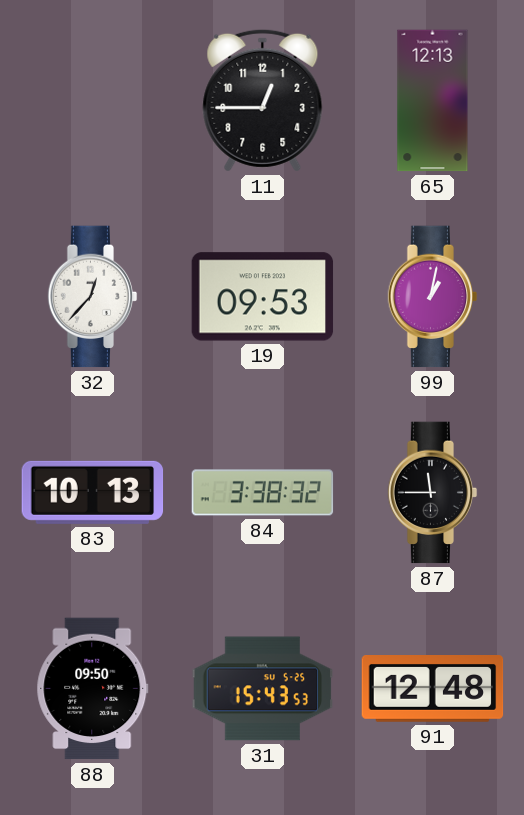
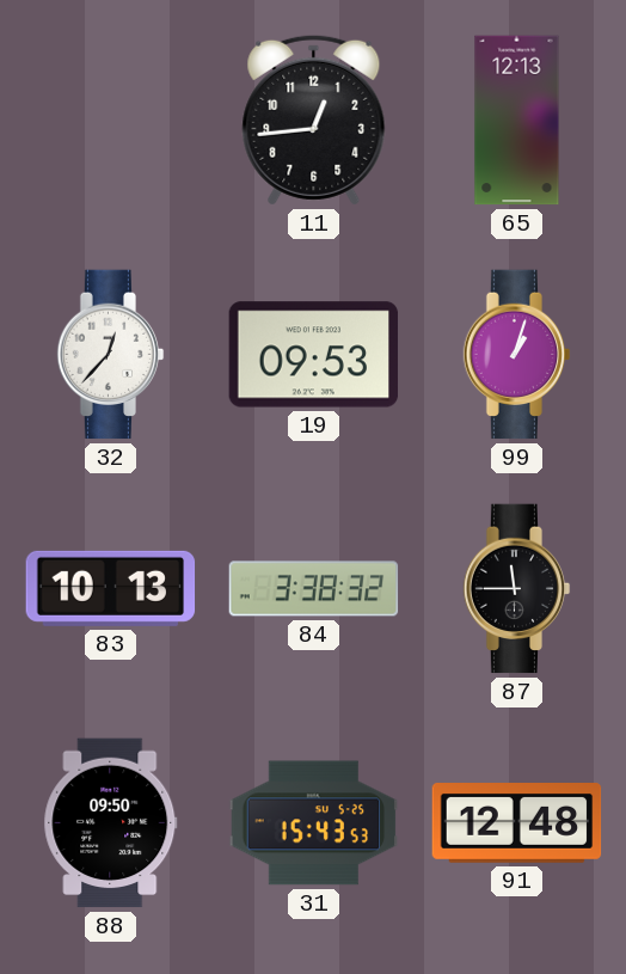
11: 12:45 -> 12:44
99: 1:02 -> 1:03
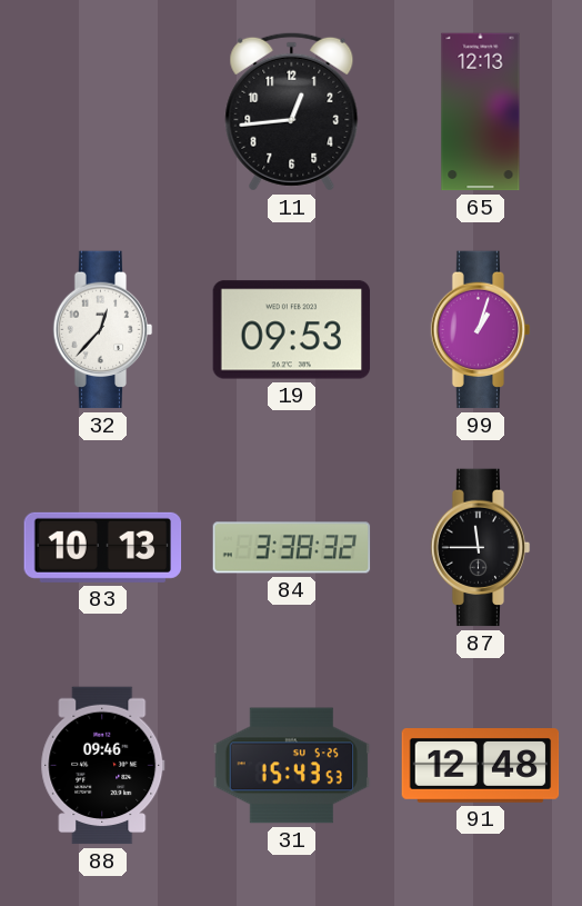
88: 09:50 -> 09:46
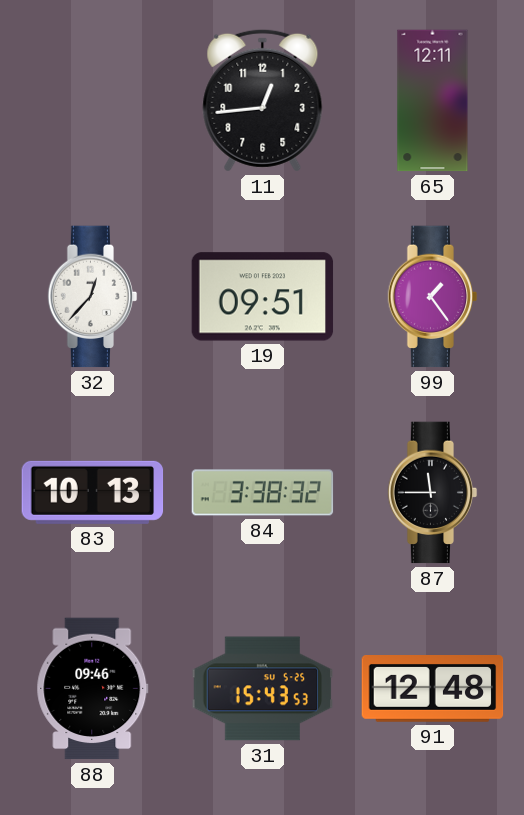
65: 12:13 -> 12:11
19: 09:53 -> 09:51
99: 1:03 -> 1:24
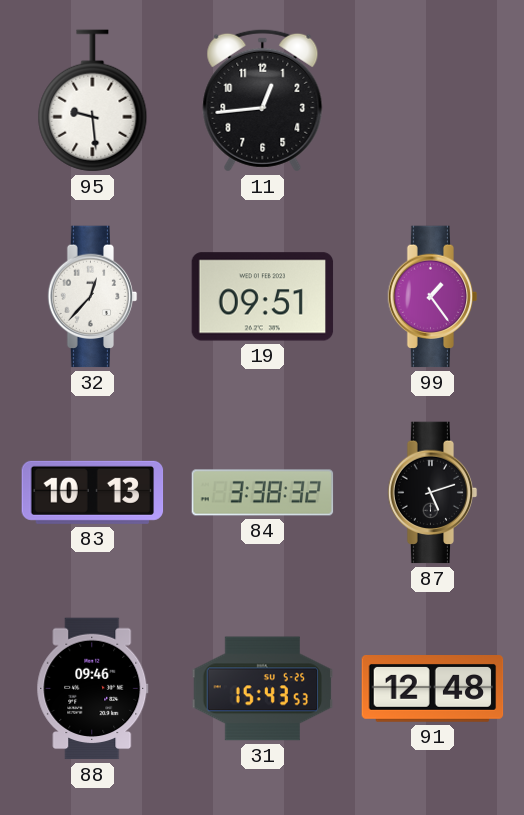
95: none -> 9:29
65: 12:11 -> none
87: 11:45 -> 5:12
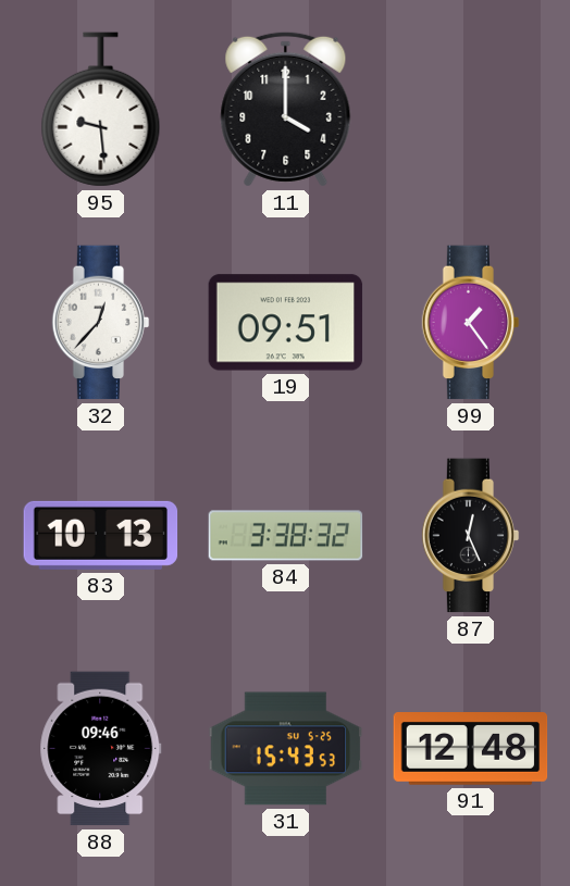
11: 12:44 -> 4:00
87: 5:12 -> 12:26
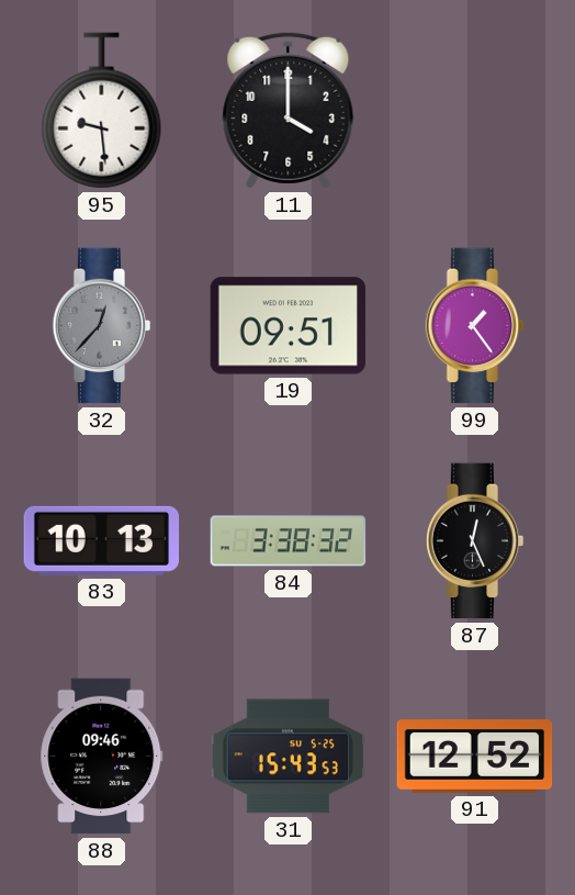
32 dial: white -> grey
91: 12:48 -> 12:52
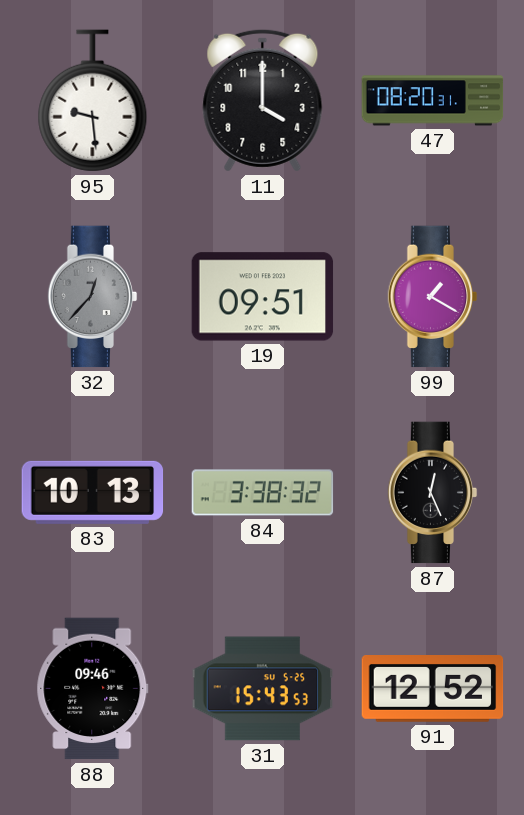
47: none -> 08:20
99: 1:24 -> 1:20
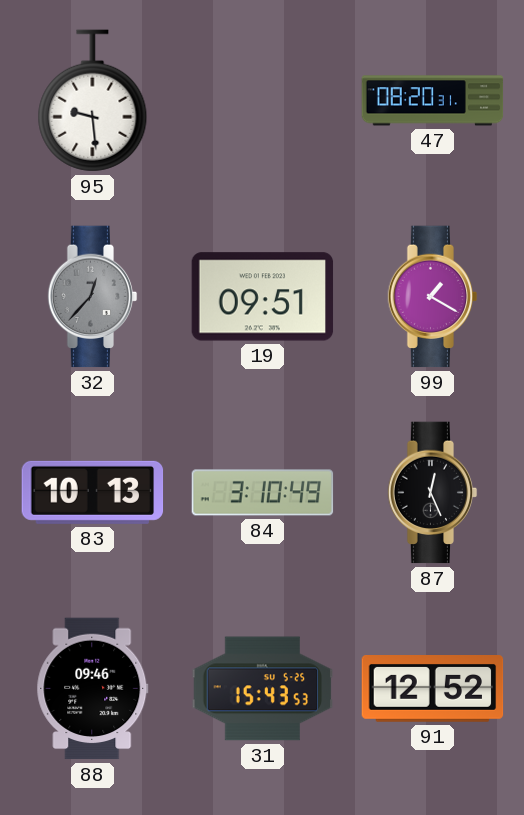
11: 4:00 -> none
84: 3:38 -> 3:10
